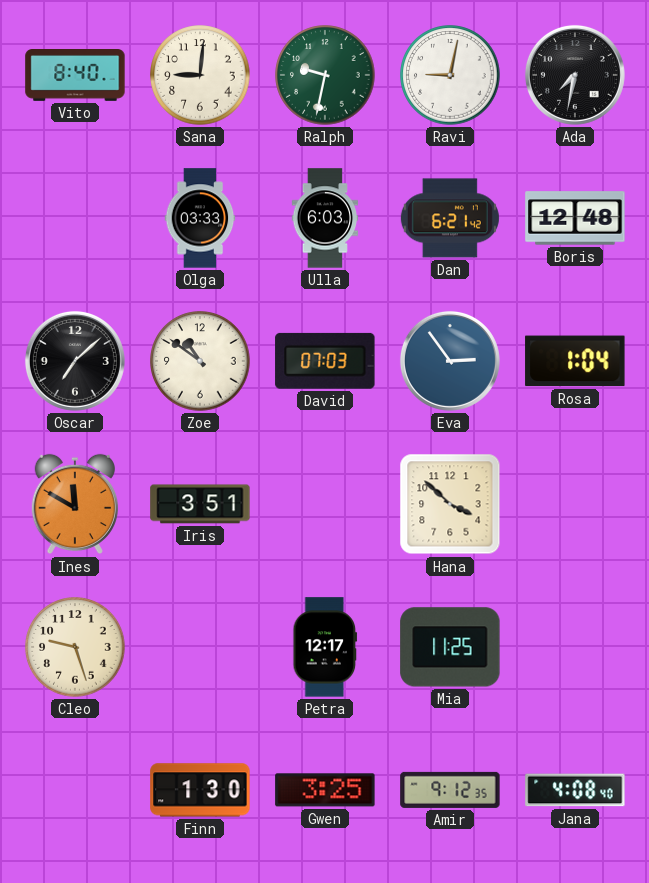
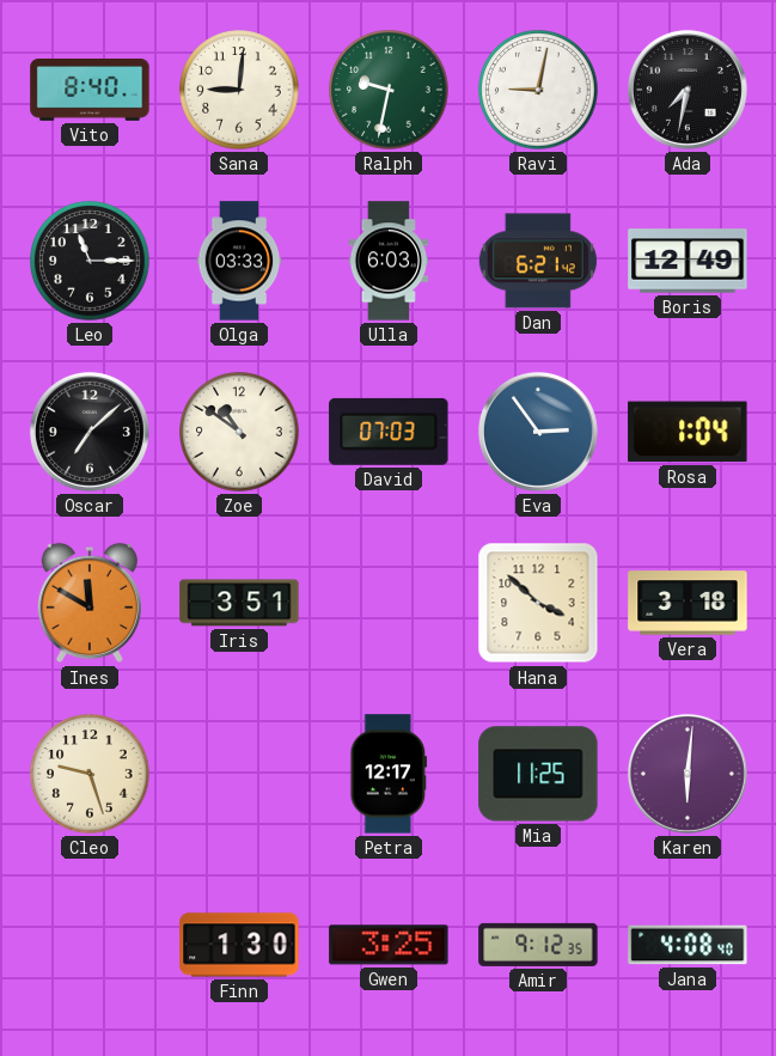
Leo: none -> 11:15
Boris: 12:48 -> 12:49
Vera: none -> 3:18
Karen: none -> 6:01
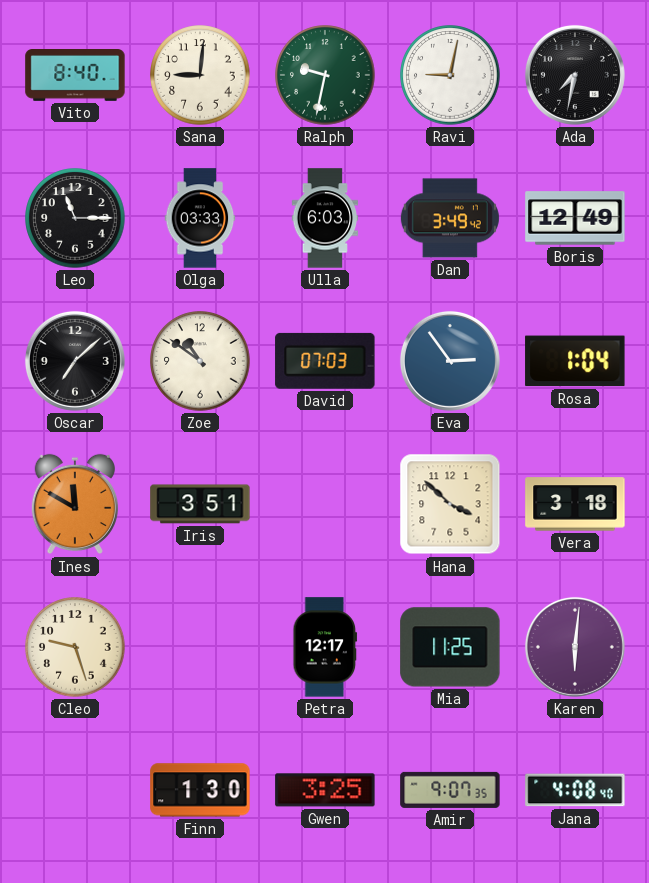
Dan: 6:21 -> 3:49
Amir: 9:12 -> 9:07
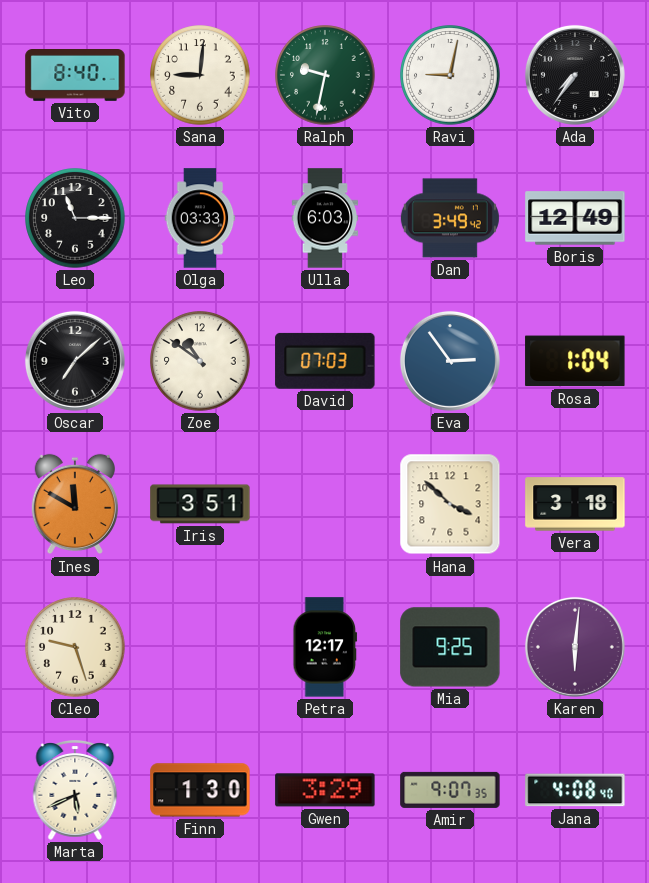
Ada: 7:32 -> 7:36
Mia: 11:25 -> 9:25
Marta: none -> 5:41
Gwen: 3:25 -> 3:29
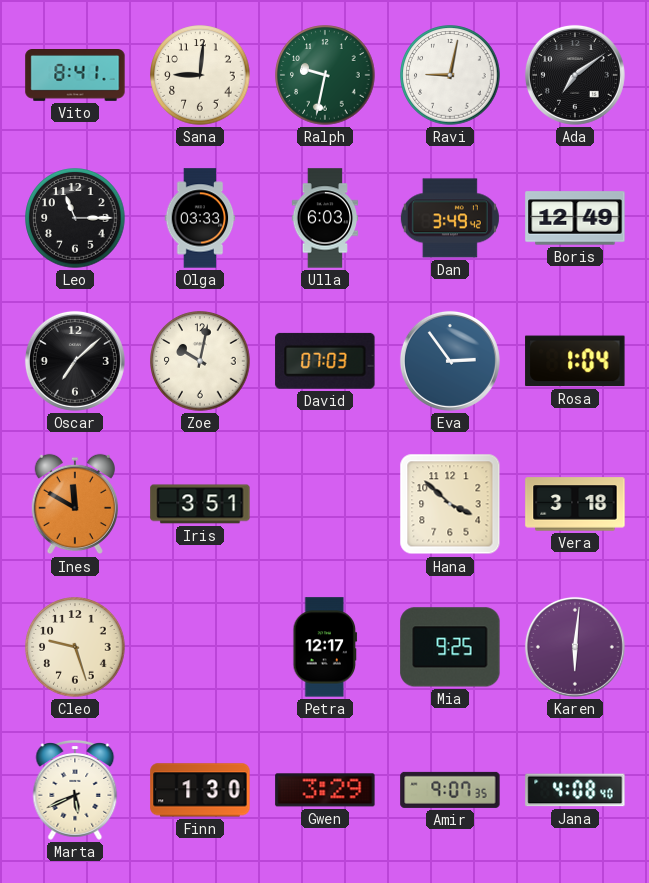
Vito: 8:40 -> 8:41
Ada: 7:36 -> 7:09
Zoe: 10:51 -> 10:02
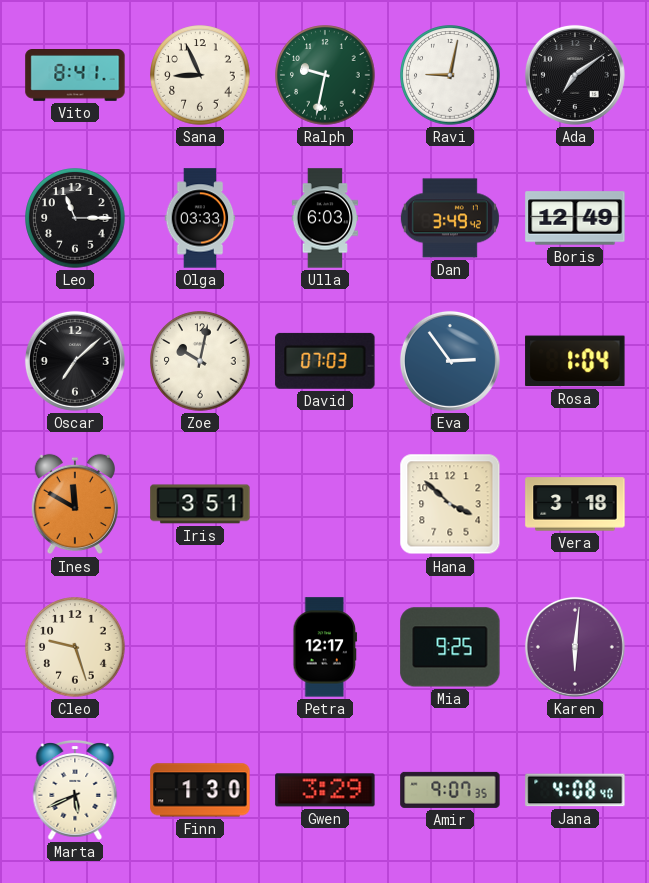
Sana: 9:01 -> 8:56
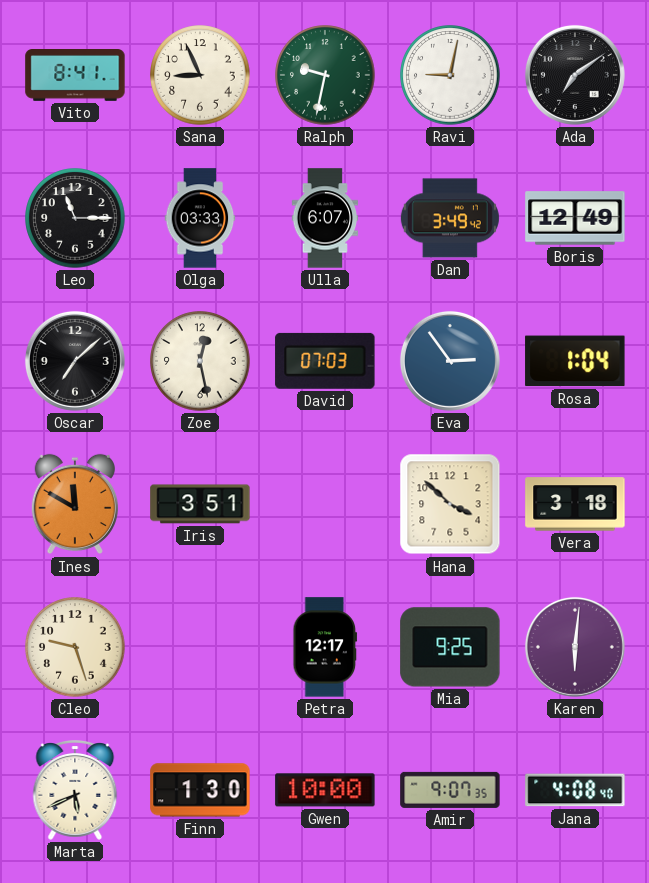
Ulla: 6:03 -> 6:07
Zoe: 10:02 -> 12:28
Gwen: 3:29 -> 10:00
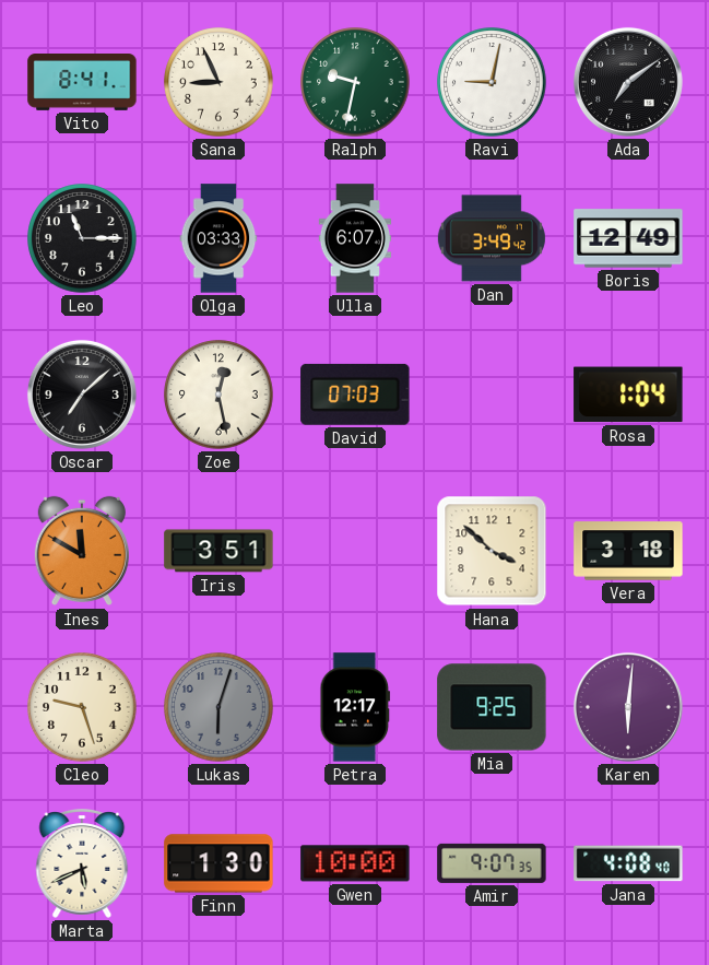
Eva: 2:54 -> none
Lukas: none -> 6:03
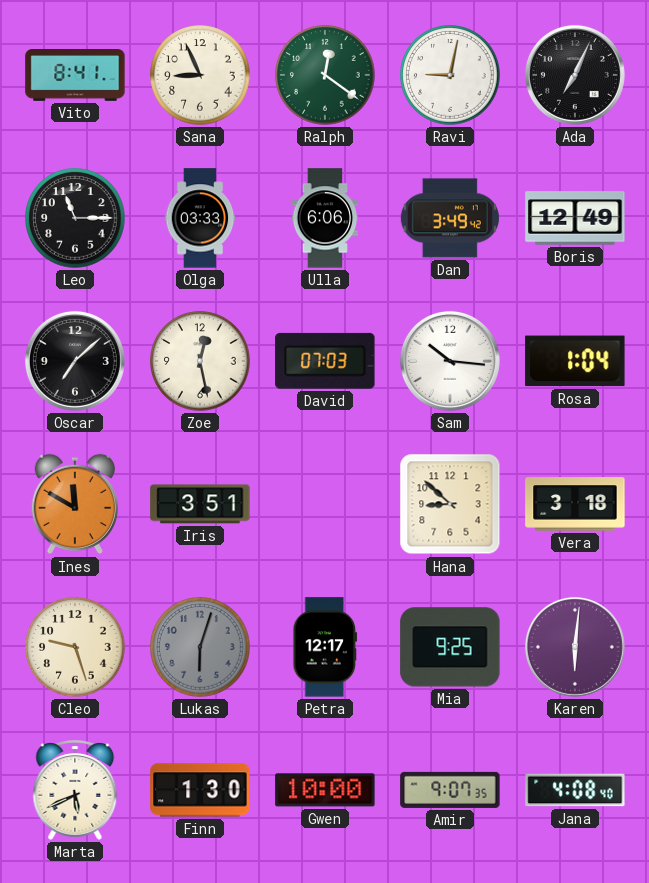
Ralph: 9:32 -> 12:21
Ada: 7:09 -> 7:04
Ulla: 6:07 -> 6:06
Sam: none -> 10:16
Hana: 3:52 -> 8:52
